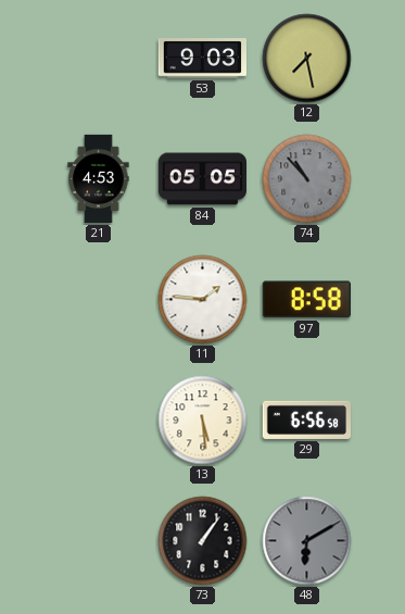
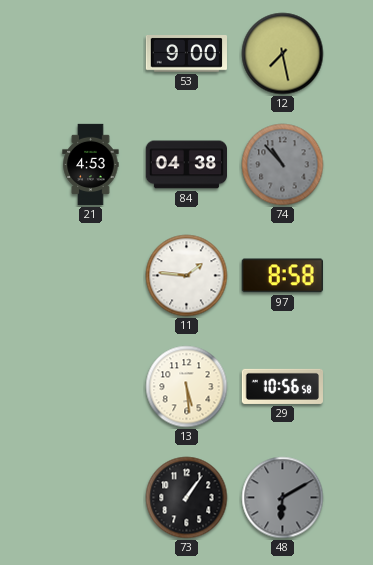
53: 9:03 -> 9:00
84: 05:05 -> 04:38
29: 6:56 -> 10:56
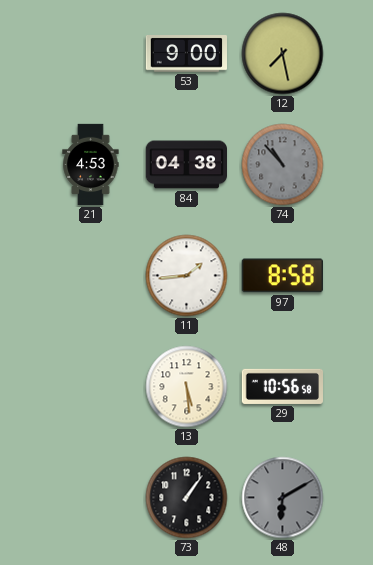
11: 1:46 -> 1:44
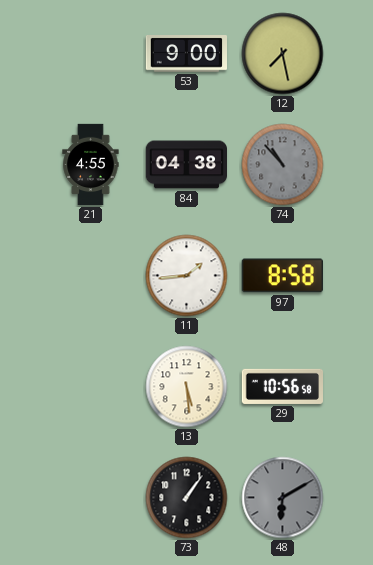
21: 4:53 -> 4:55
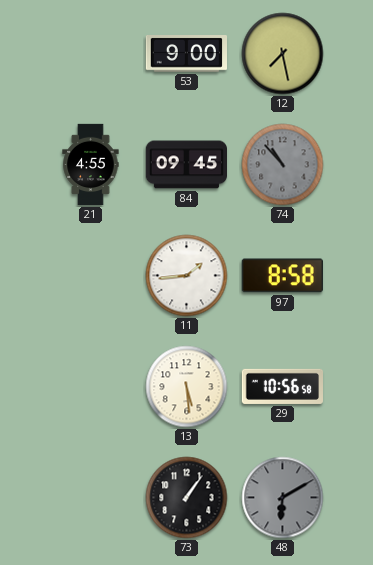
84: 04:38 -> 09:45
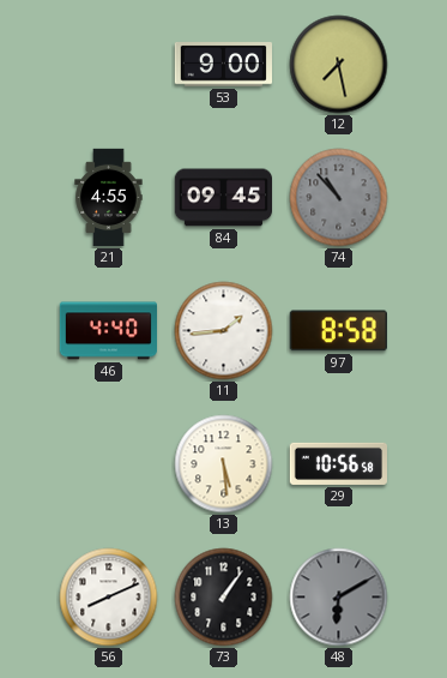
46: none -> 4:40
56: none -> 8:11
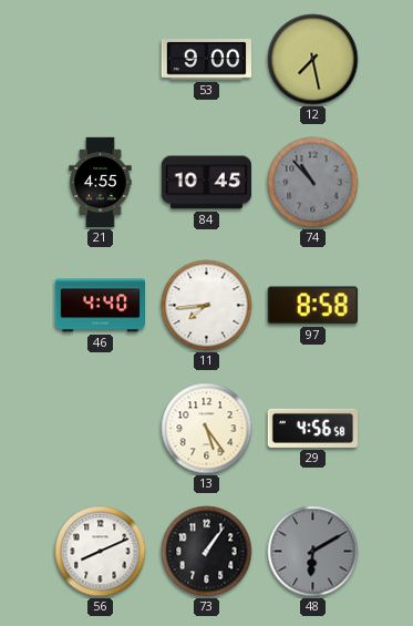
84: 09:45 -> 10:45
11: 1:44 -> 7:44
13: 5:29 -> 5:24
29: 10:56 -> 4:56
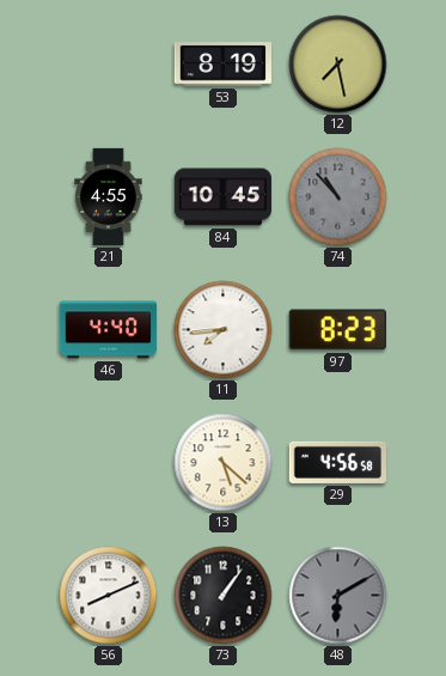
53: 9:00 -> 8:19
97: 8:58 -> 8:23
13: 5:24 -> 5:22
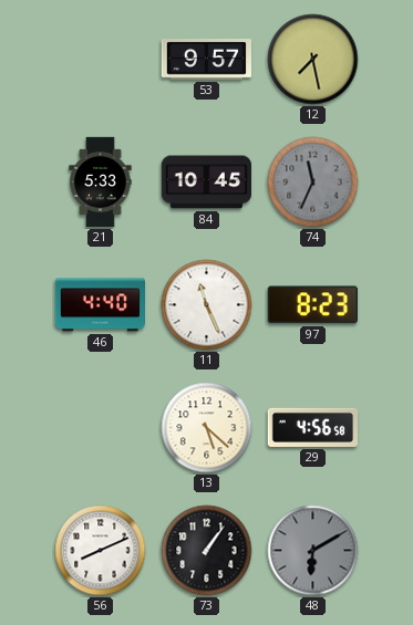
53: 8:19 -> 9:57
21: 4:55 -> 5:33
74: 10:53 -> 11:34
11: 7:44 -> 11:26
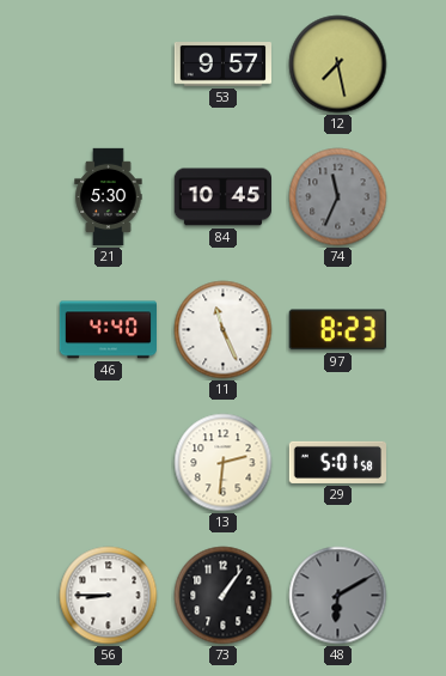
21: 5:33 -> 5:30
13: 5:22 -> 2:31
29: 4:56 -> 5:01
56: 8:11 -> 8:45
